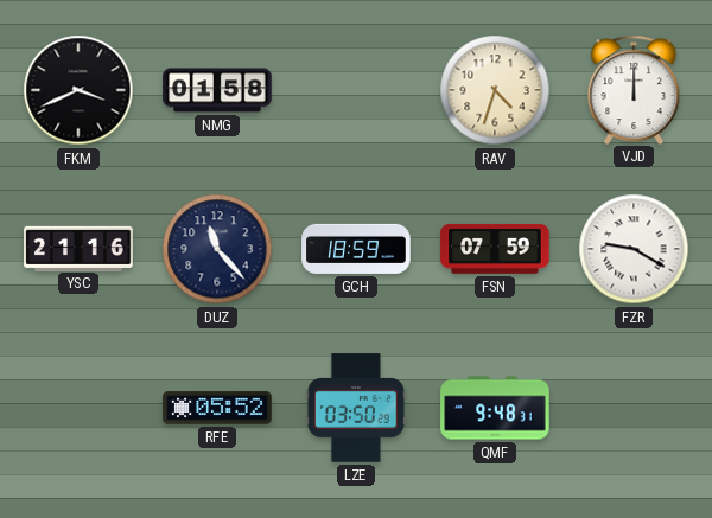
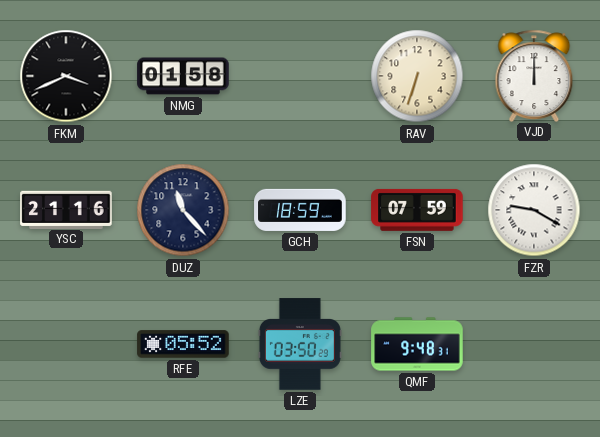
RAV: 4:33 -> 6:33
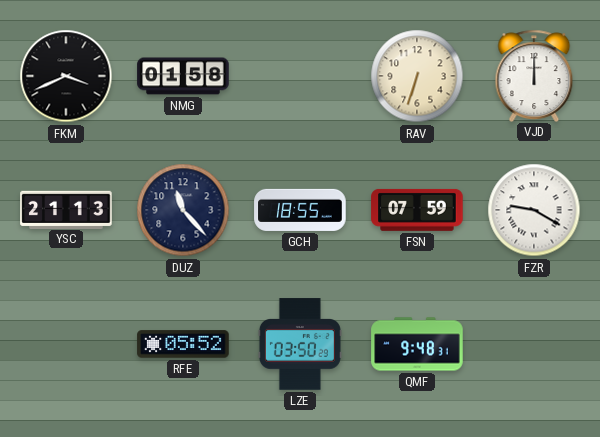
YSC: 21:16 -> 21:13
GCH: 18:59 -> 18:55
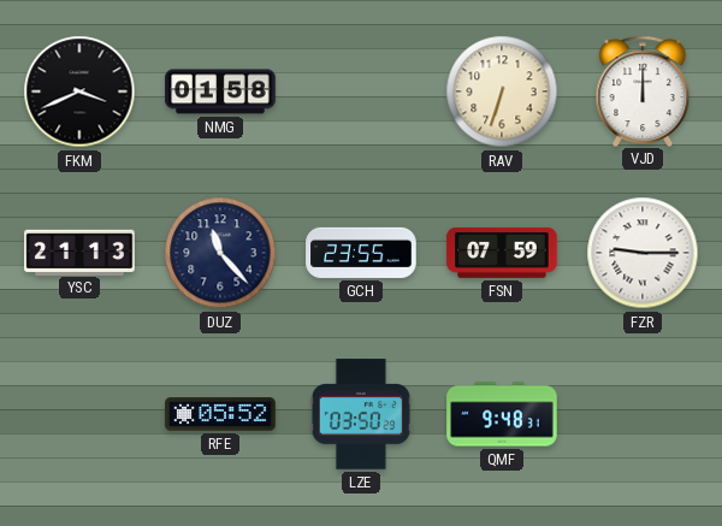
GCH: 18:55 -> 23:55
FZR: 9:20 -> 9:15
